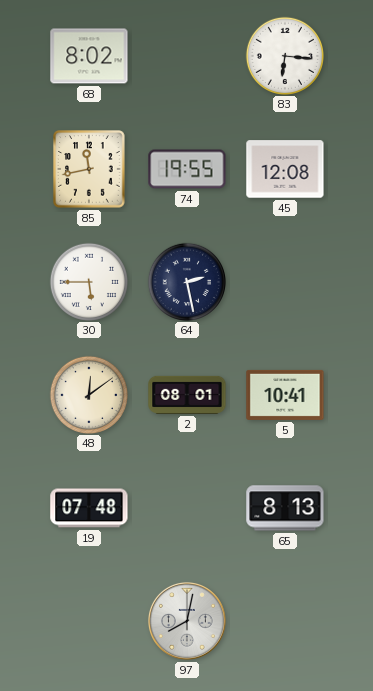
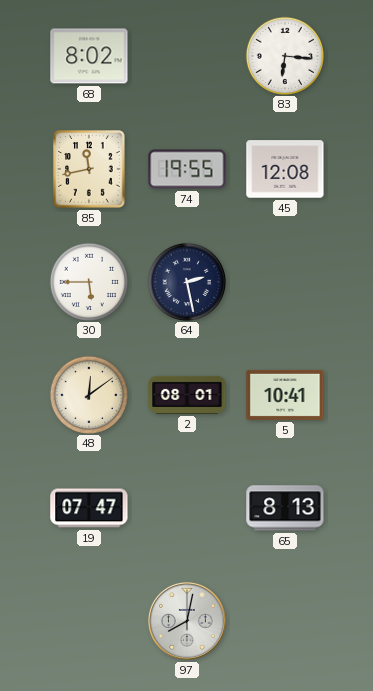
19: 07:48 -> 07:47
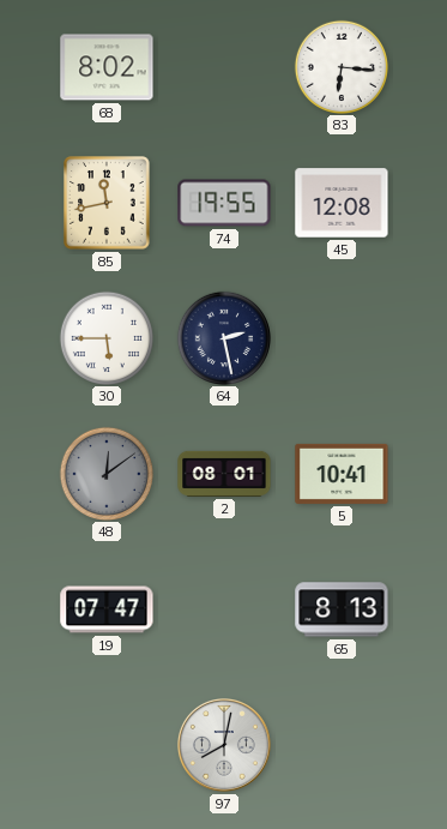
48 dial: cream -> grey
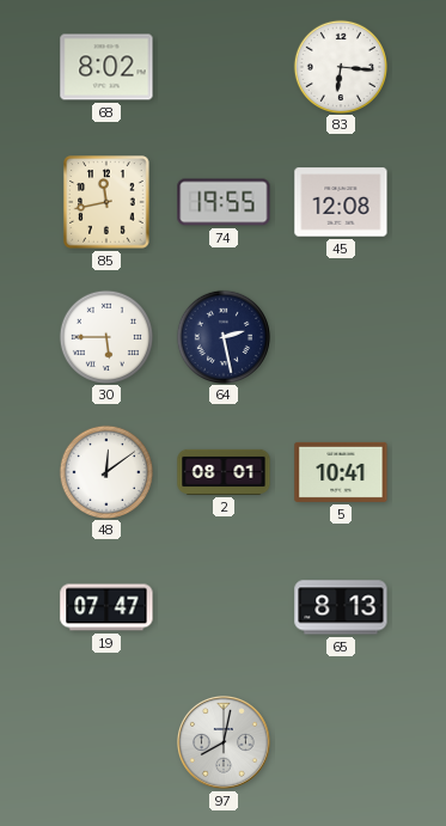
48 dial: grey -> white
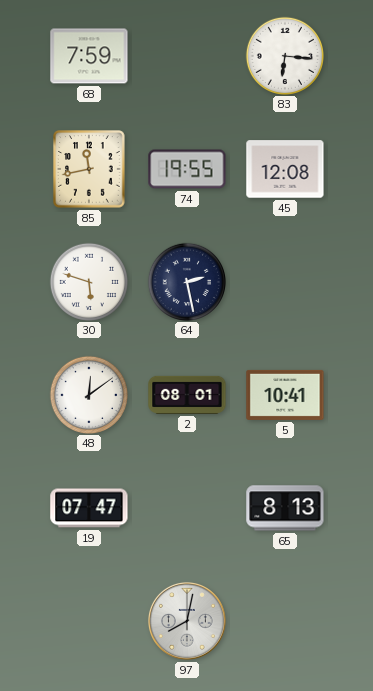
68: 8:02 -> 7:59
30: 5:45 -> 5:48
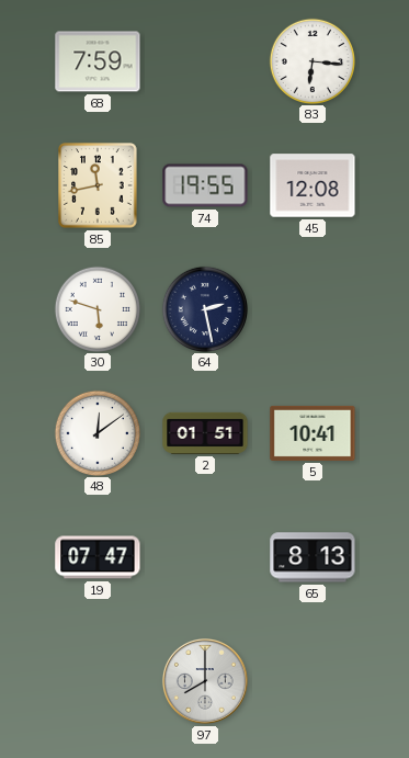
2: 08:01 -> 01:51
97: 8:02 -> 8:00
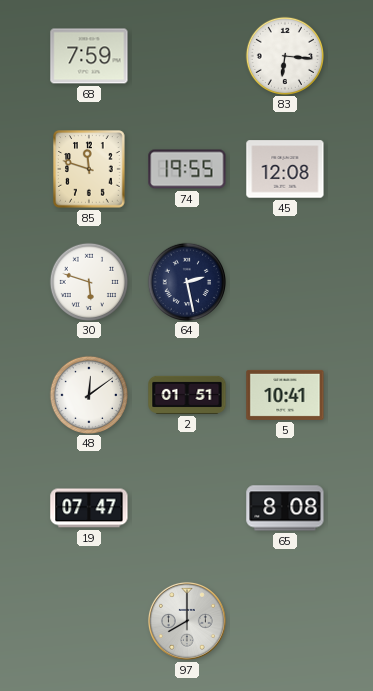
85: 11:43 -> 11:48
65: 8:13 -> 8:08
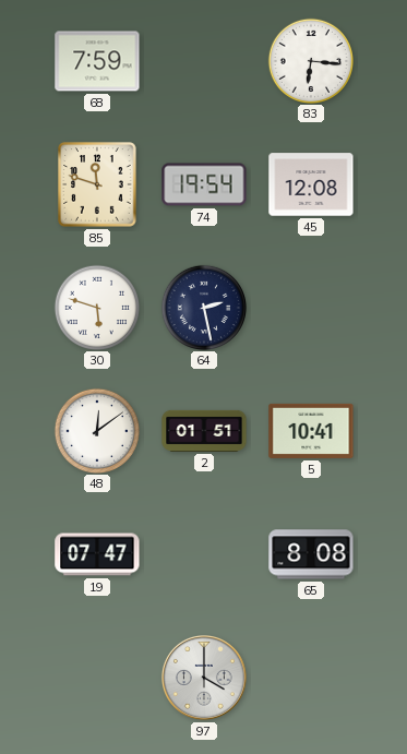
74: 19:55 -> 19:54
97: 8:00 -> 4:00
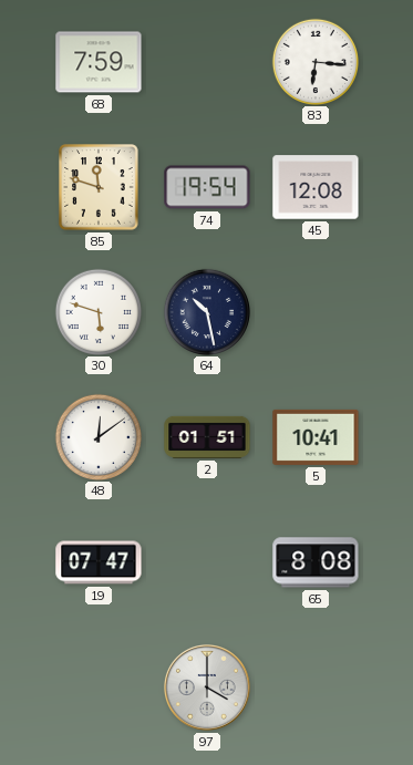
64: 2:28 -> 10:28
